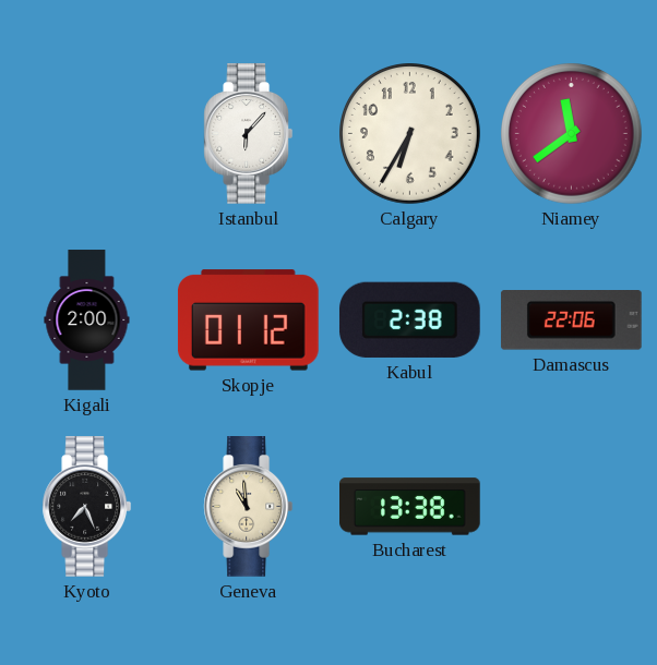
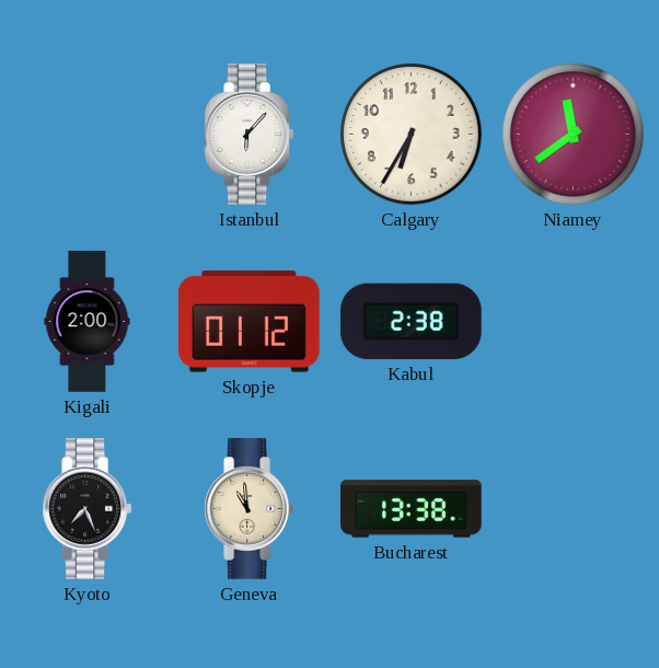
Damascus: 22:06 -> none
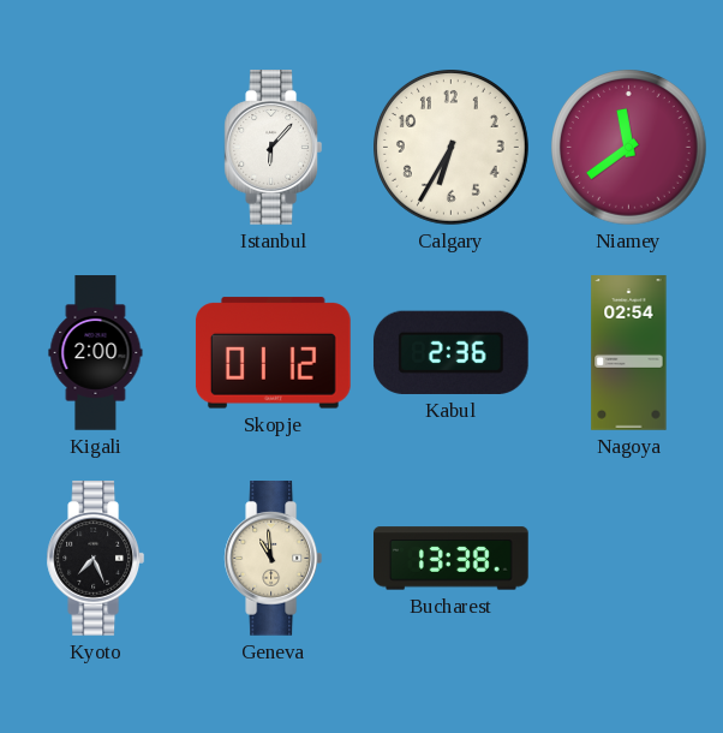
Kabul: 2:38 -> 2:36
Nagoya: none -> 02:54
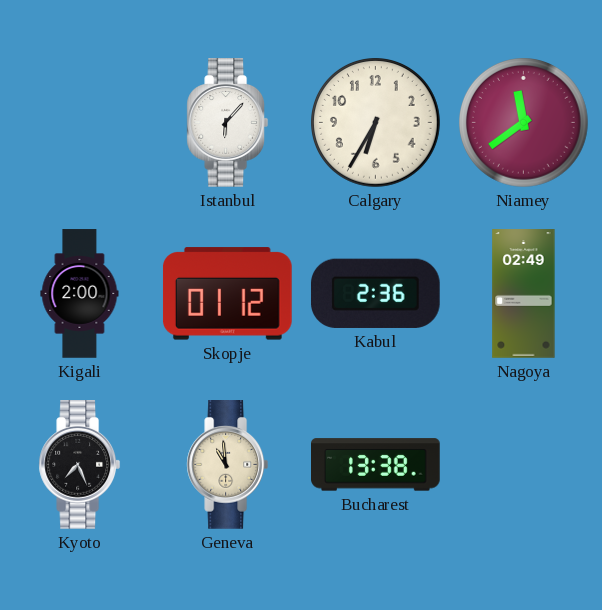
Nagoya: 02:54 -> 02:49
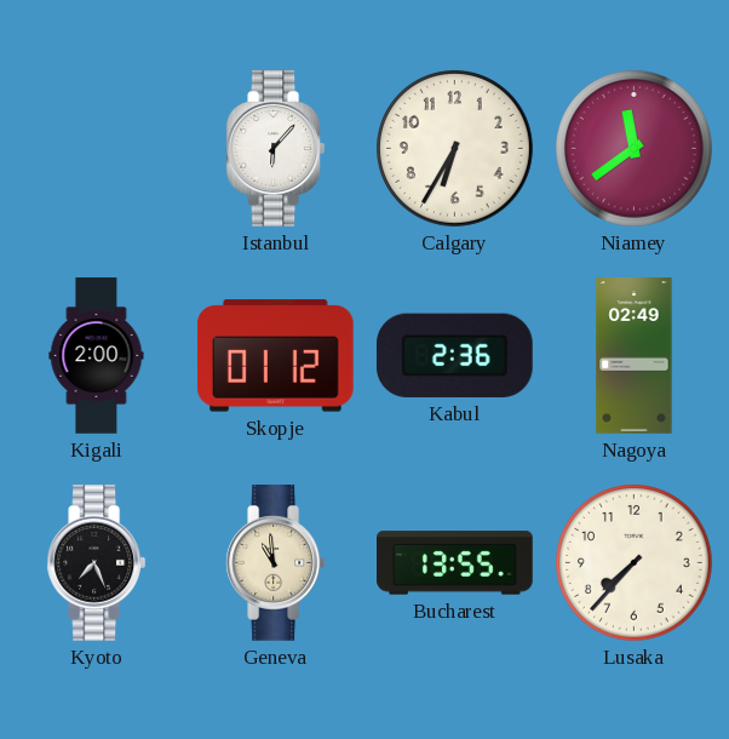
Bucharest: 13:38 -> 13:55
Lusaka: none -> 7:37
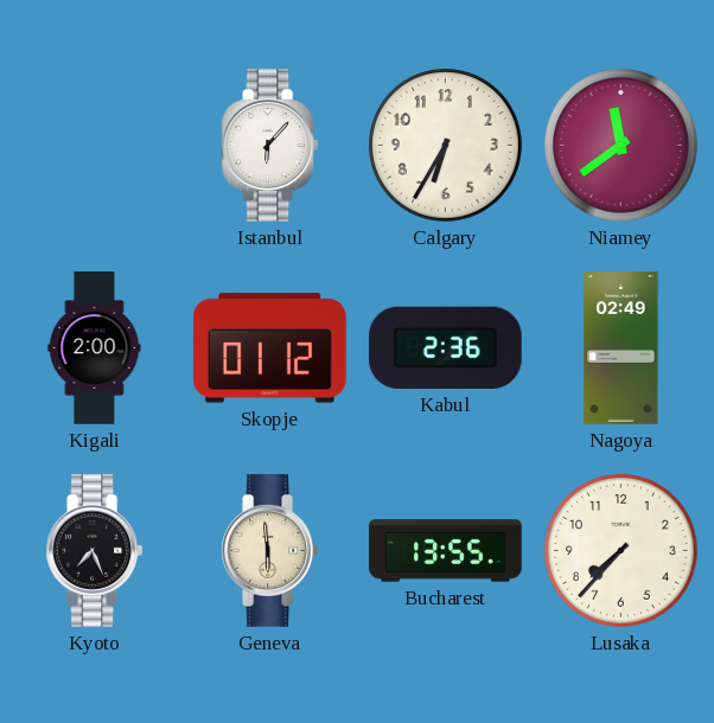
Geneva: 10:59 -> 5:59
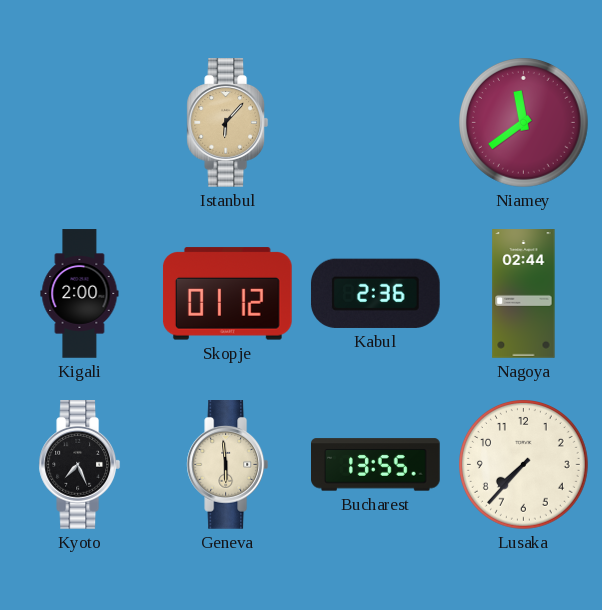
Istanbul dial: white -> champagne
Calgary: 6:35 -> none
Nagoya: 02:49 -> 02:44
